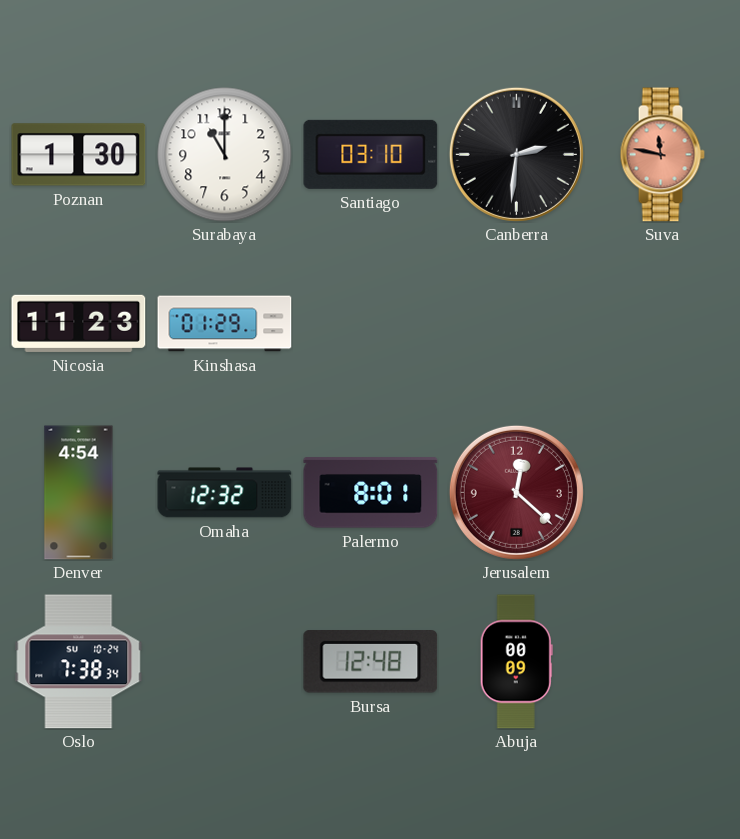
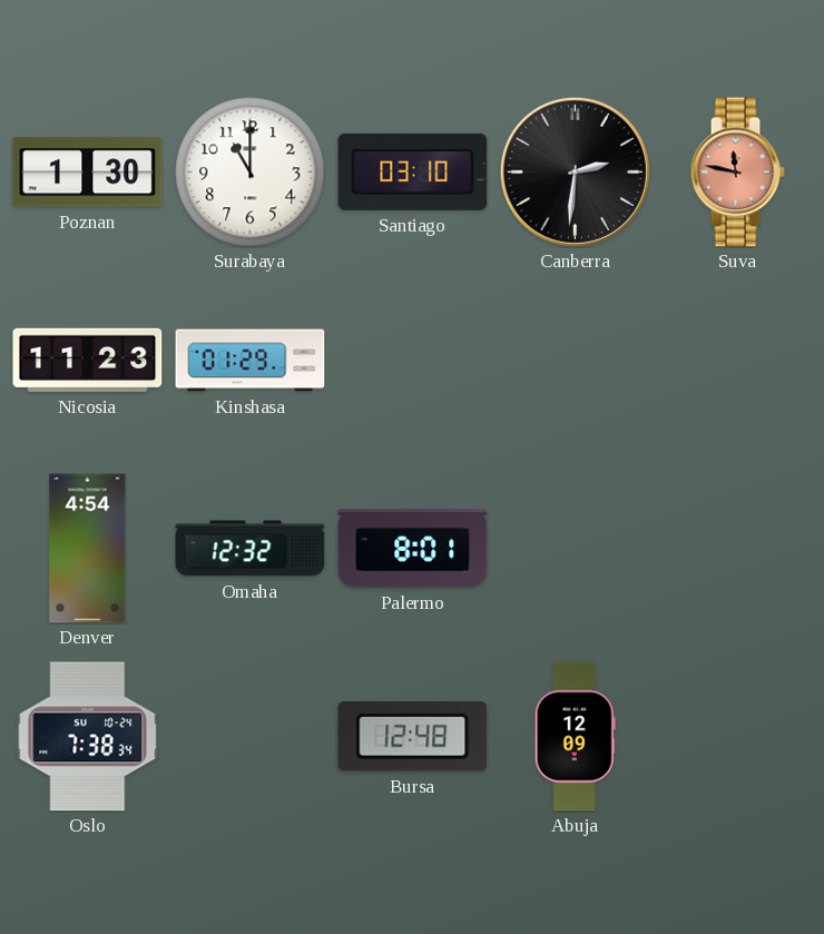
Jerusalem: 12:22 -> none
Abuja: 00:09 -> 12:09
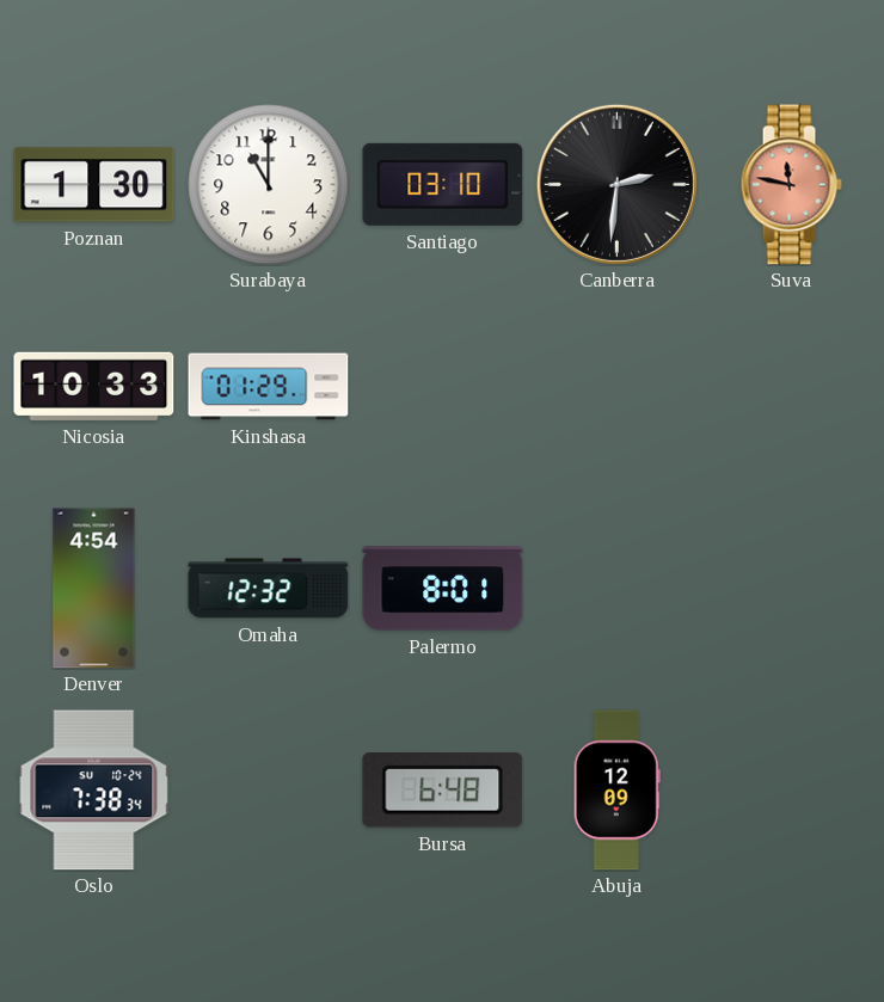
Nicosia: 11:23 -> 10:33
Bursa: 12:48 -> 6:48
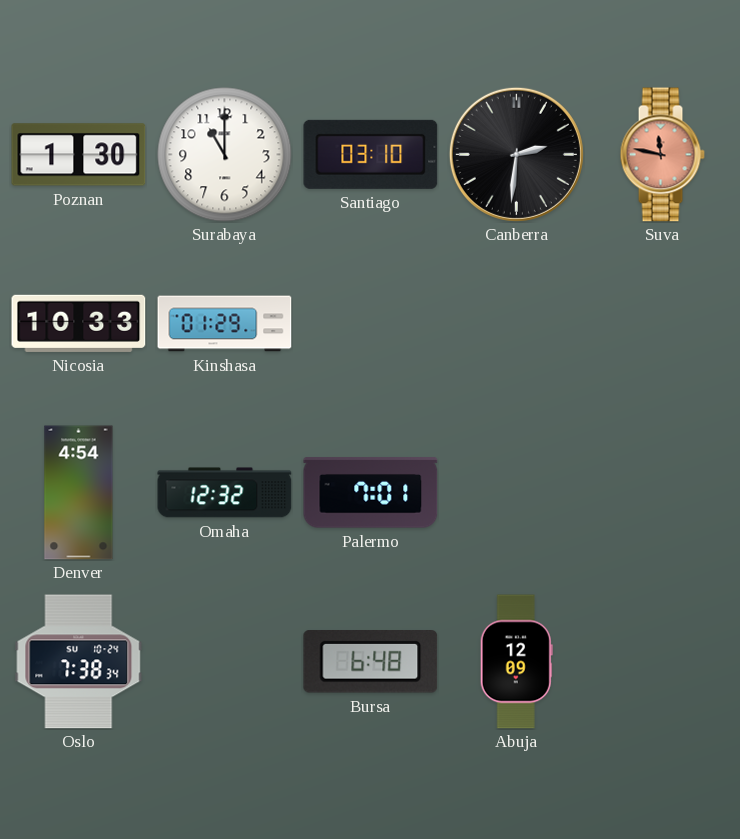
Palermo: 8:01 -> 7:01
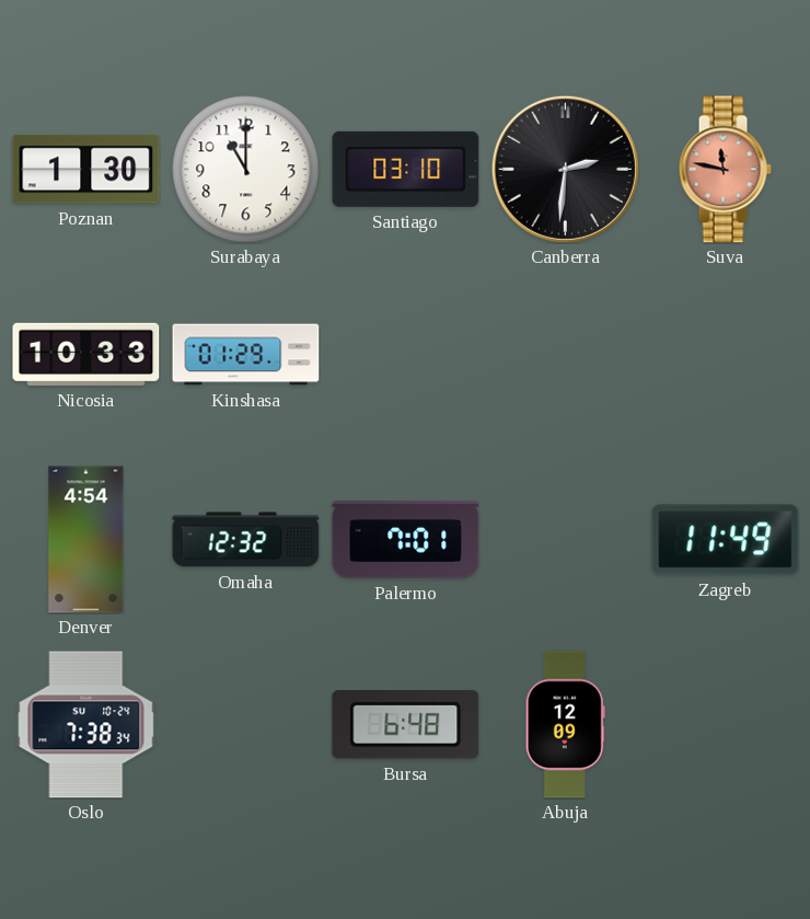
Zagreb: none -> 11:49
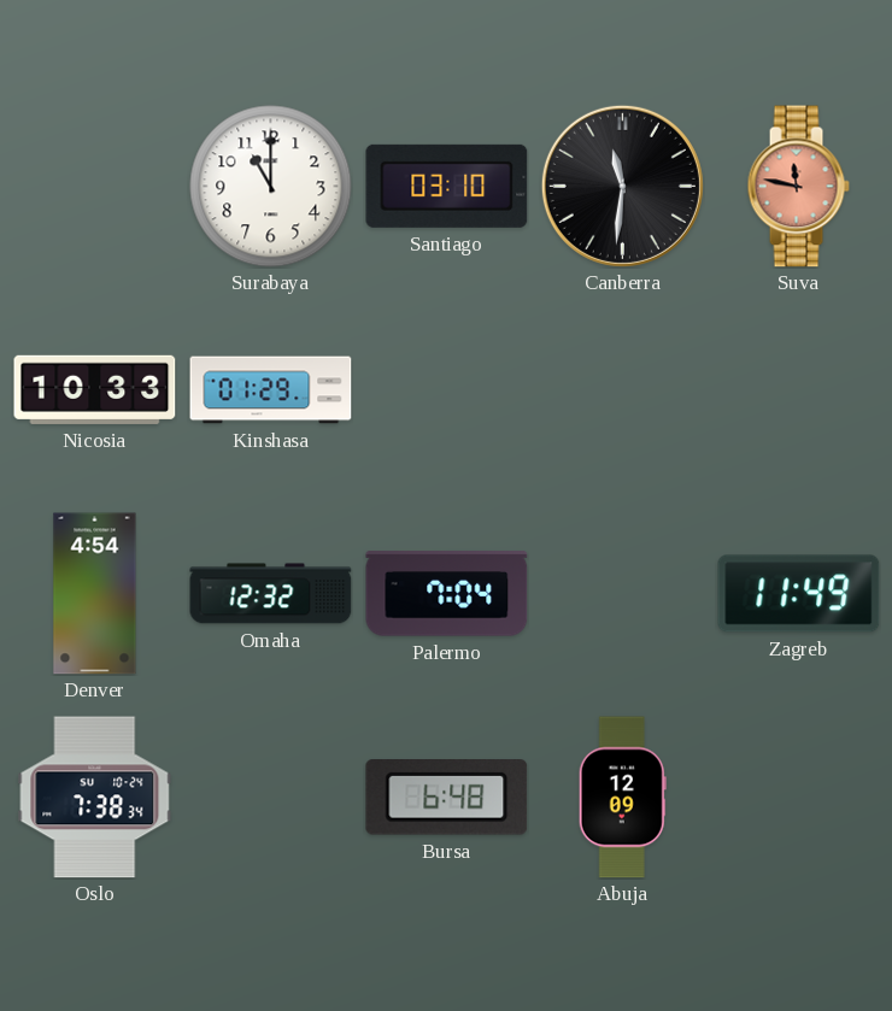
Poznan: 1:30 -> none
Canberra: 2:31 -> 11:31
Palermo: 7:01 -> 7:04
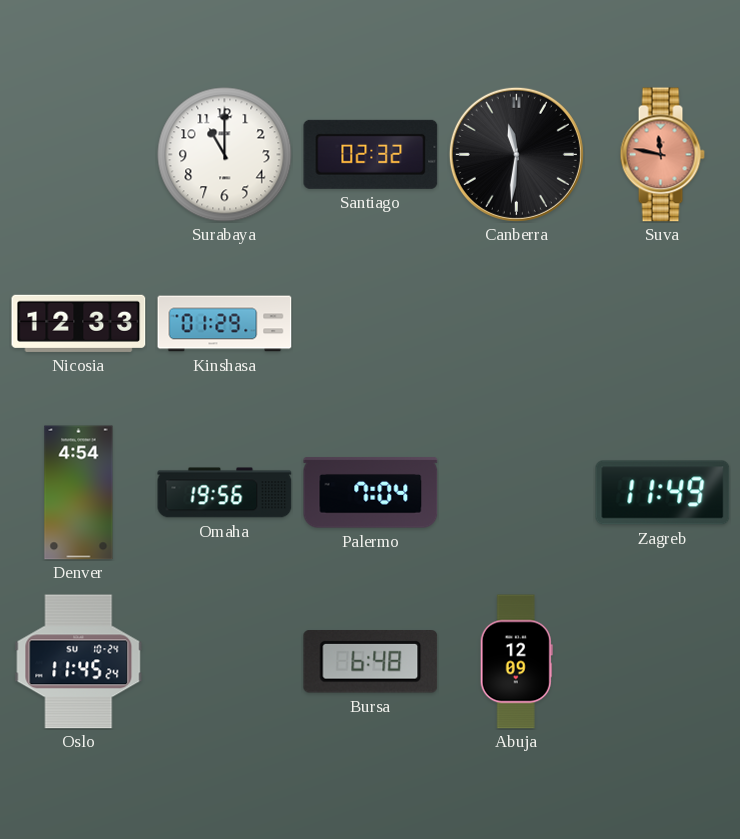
Santiago: 03:10 -> 02:32
Nicosia: 10:33 -> 12:33
Omaha: 12:32 -> 19:56
Oslo: 7:38 -> 11:45
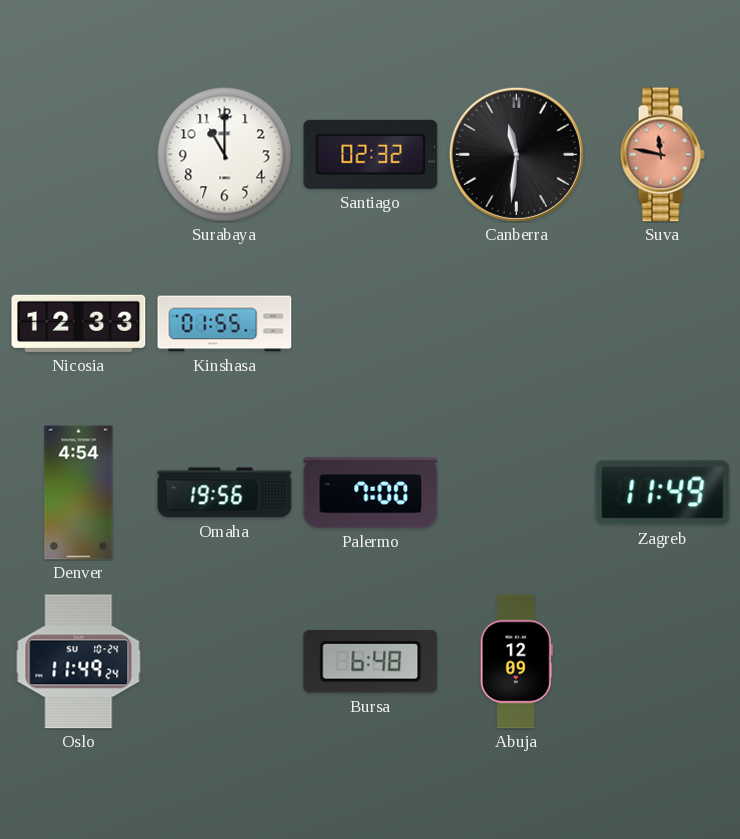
Kinshasa: 01:29 -> 01:55
Palermo: 7:04 -> 7:00
Oslo: 11:45 -> 11:49
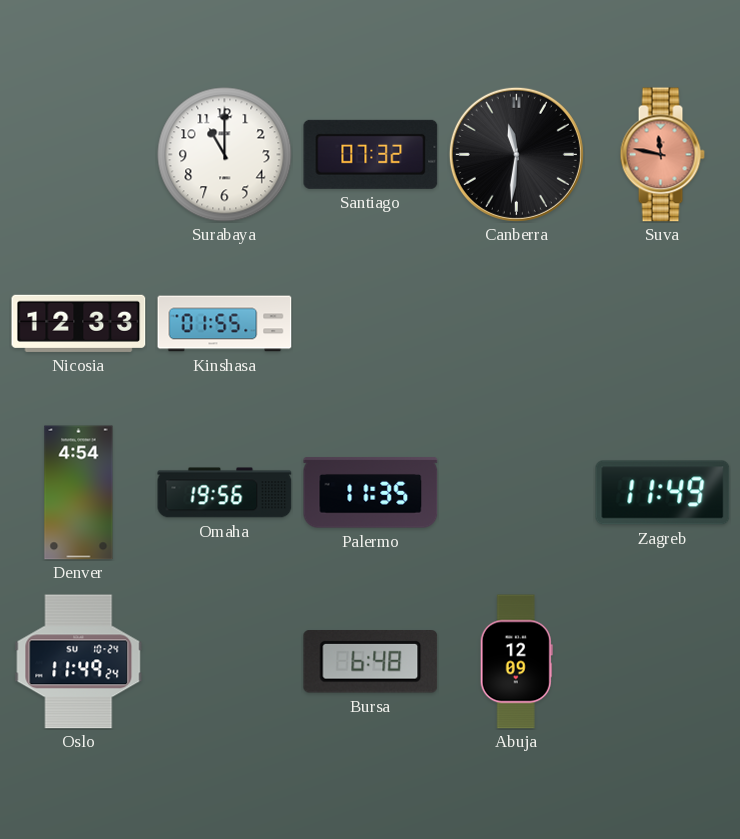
Santiago: 02:32 -> 07:32
Palermo: 7:00 -> 11:35
